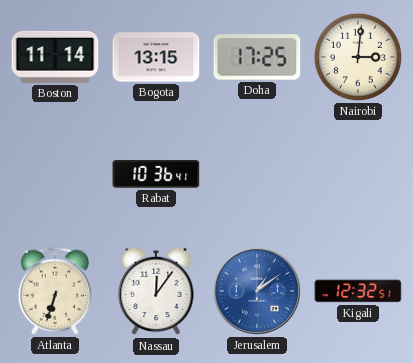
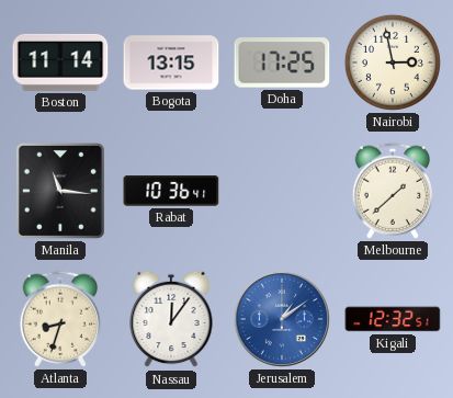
Nairobi: 3:01 -> 2:58
Manila: none -> 11:16
Melbourne: none -> 1:38
Atlanta: 6:33 -> 8:33
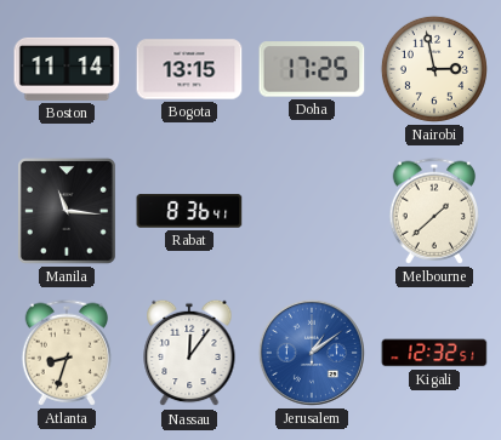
Rabat: 10:36 -> 8:36
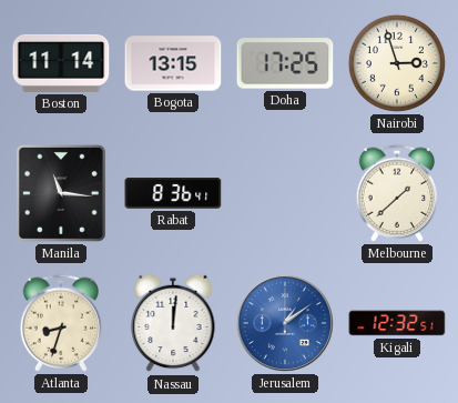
Nairobi: 2:58 -> 2:57
Nassau: 12:06 -> 12:01
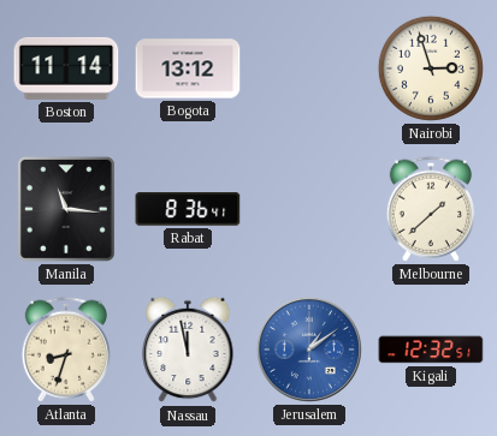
Bogota: 13:15 -> 13:12
Doha: 17:25 -> none
Nassau: 12:01 -> 11:58
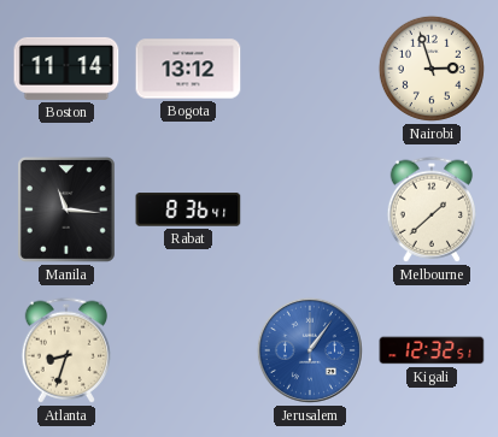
Nassau: 11:58 -> none
Jerusalem: 1:09 -> 1:06
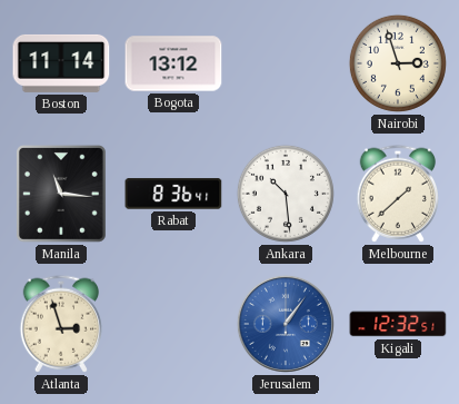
Ankara: none -> 10:29
Atlanta: 8:33 -> 2:57
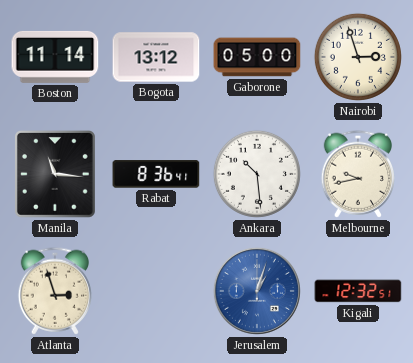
Gaborone: none -> 05:00
Melbourne: 1:38 -> 9:43
Jerusalem: 1:06 -> 1:03
